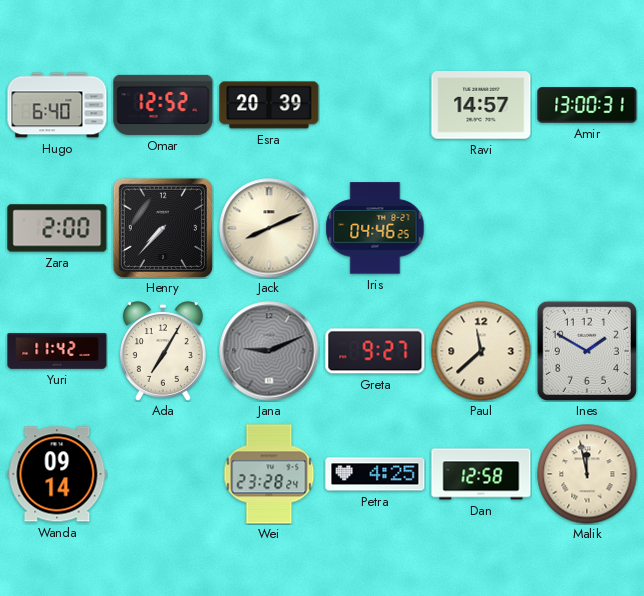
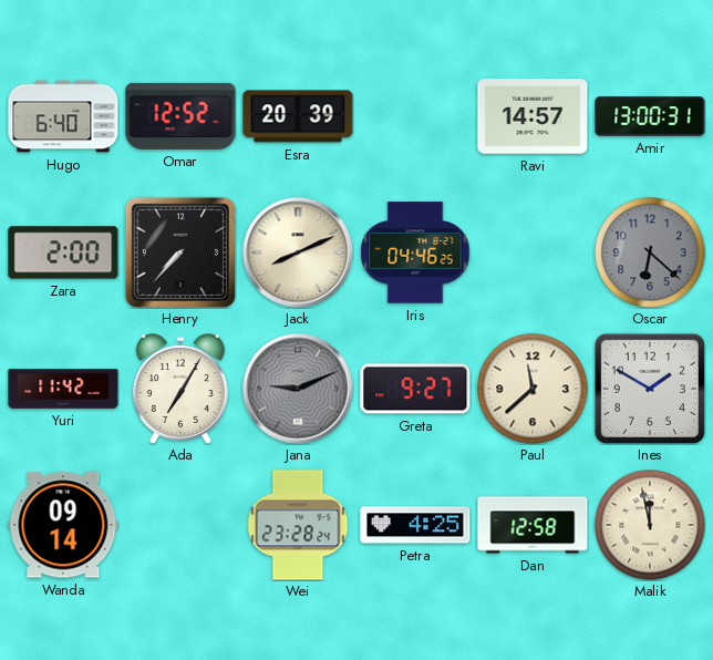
Oscar: none -> 6:22
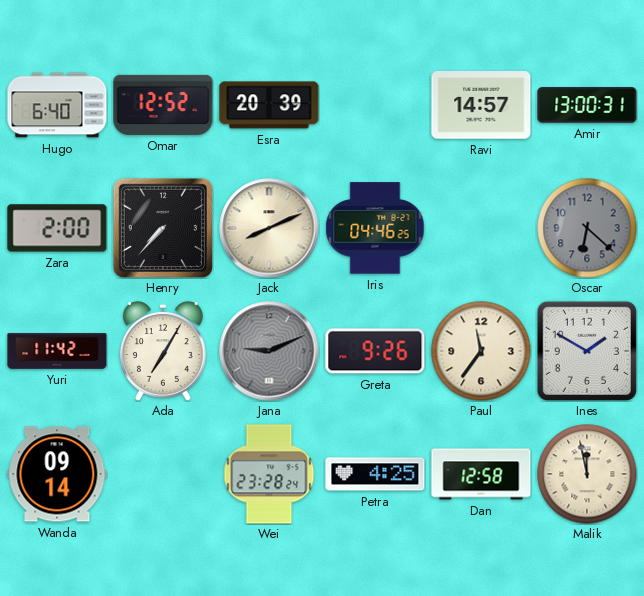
Greta: 9:27 -> 9:26
Paul: 11:38 -> 11:36
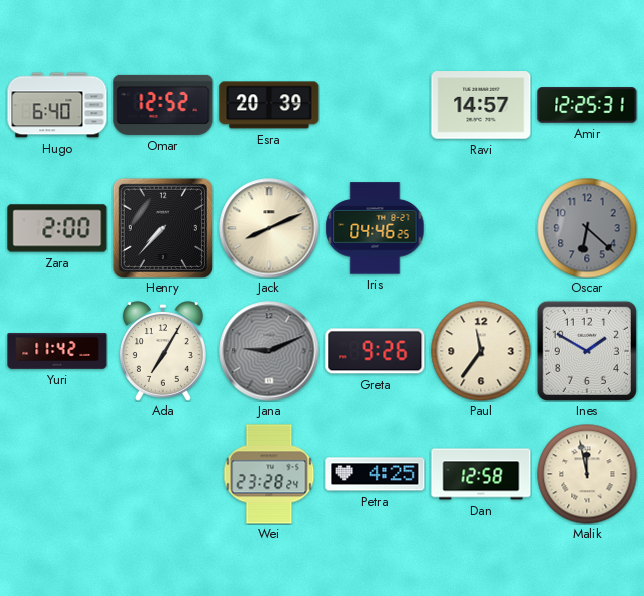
Amir: 13:00 -> 12:25
Wanda: 09:14 -> none
